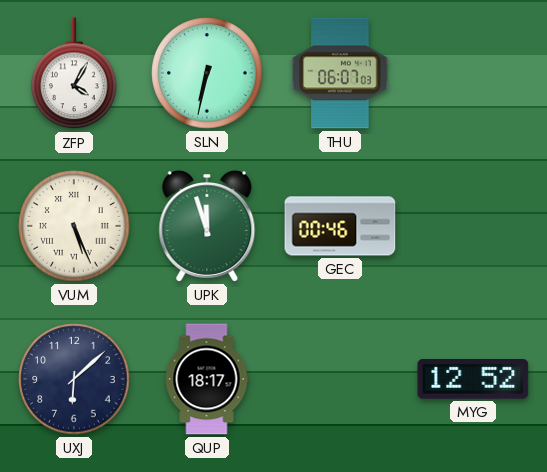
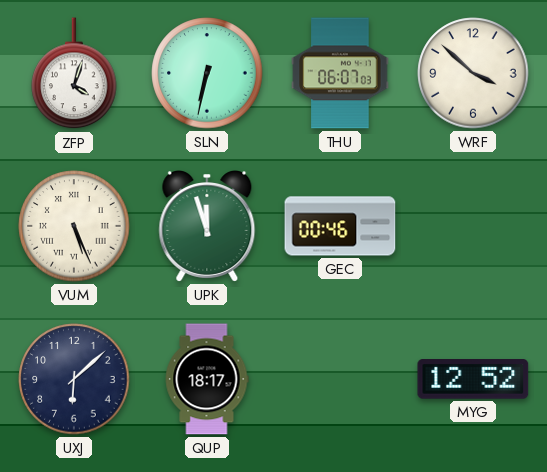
ZFP: 4:05 -> 4:03
WRF: none -> 3:52
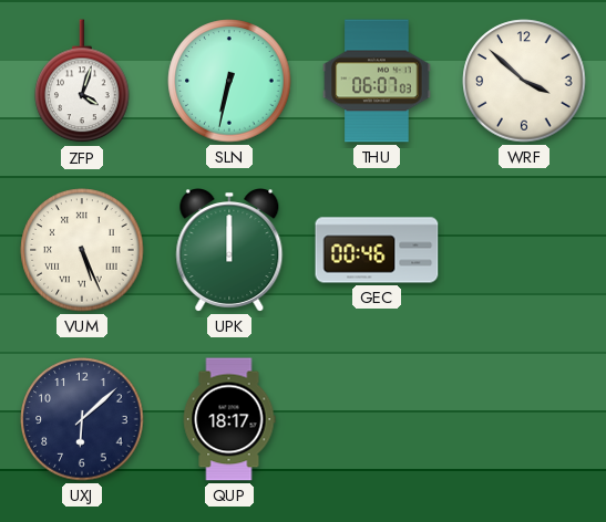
UPK: 11:57 -> 12:00
MYG: 12:52 -> none
